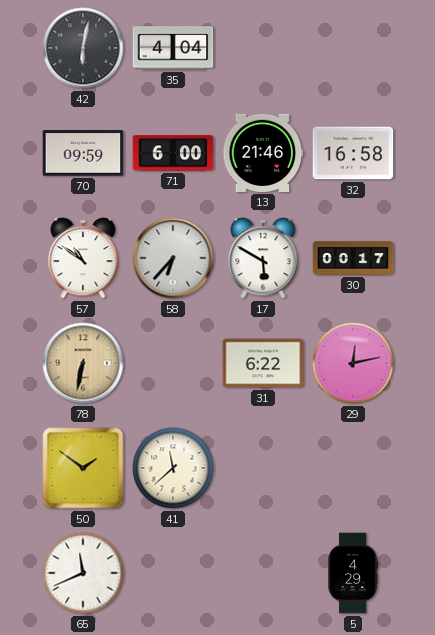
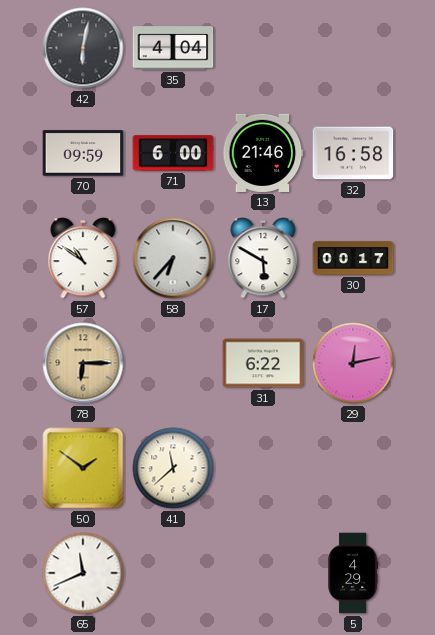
78: 6:32 -> 6:15
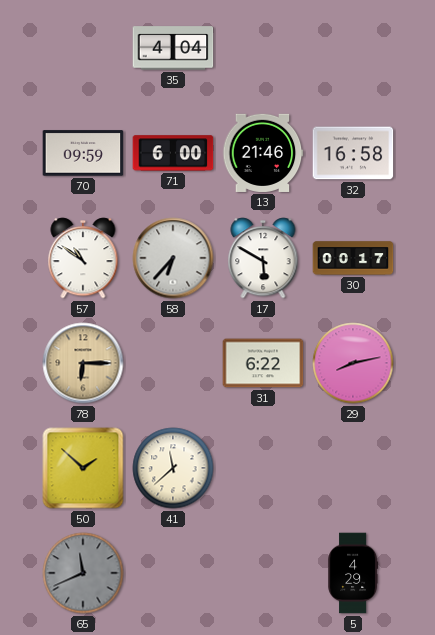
42: 6:02 -> none
29: 12:13 -> 8:13
50: 1:51 -> 1:52
65 dial: white -> grey
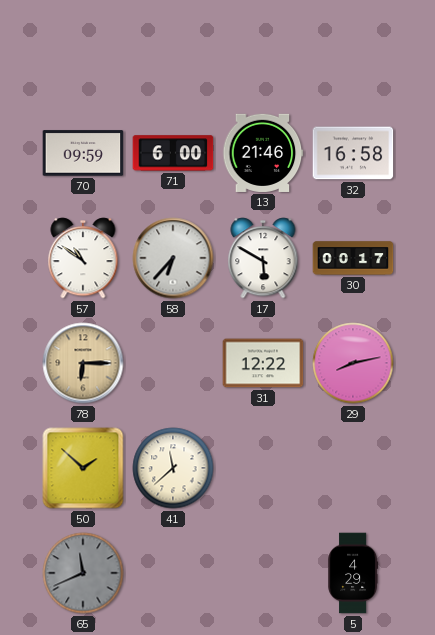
35: 4:04 -> none
31: 6:22 -> 12:22
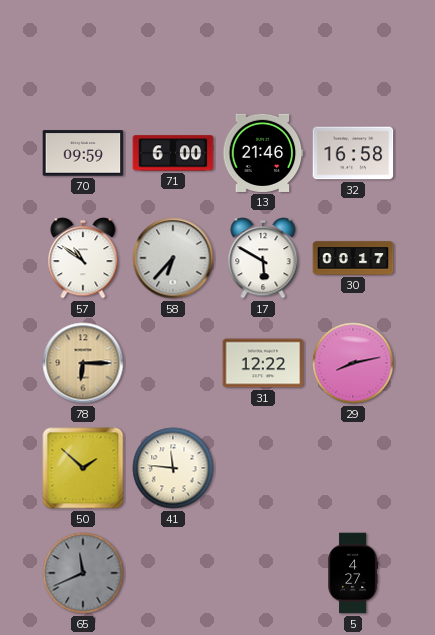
41: 11:38 -> 11:46
5: 4:29 -> 4:27
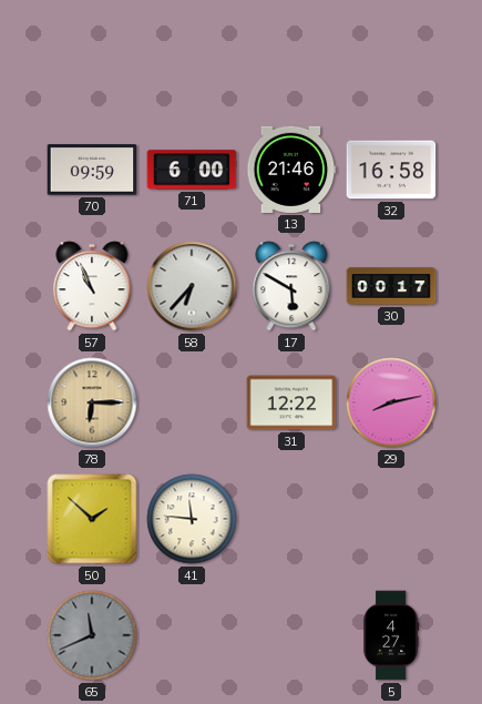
57: 10:51 -> 10:56
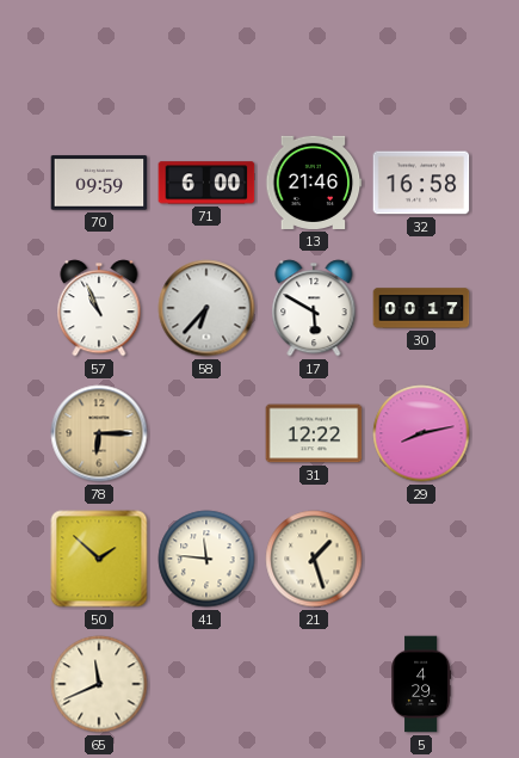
21: none -> 1:27
65 dial: grey -> cream
5: 4:27 -> 4:29
